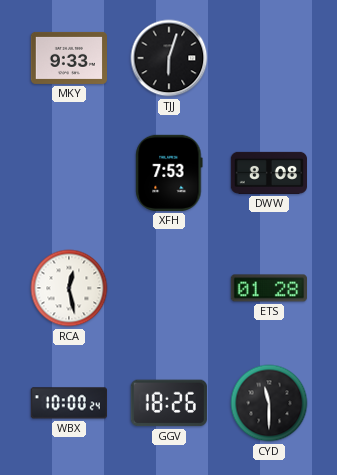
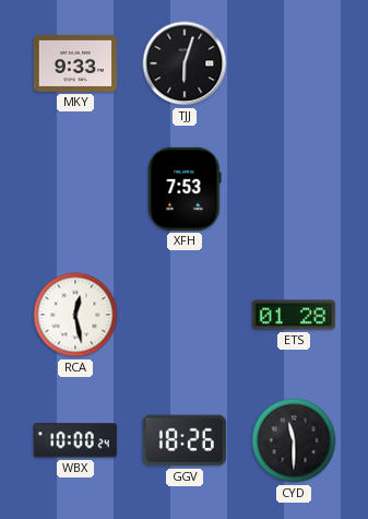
DWW: 8:08 -> none
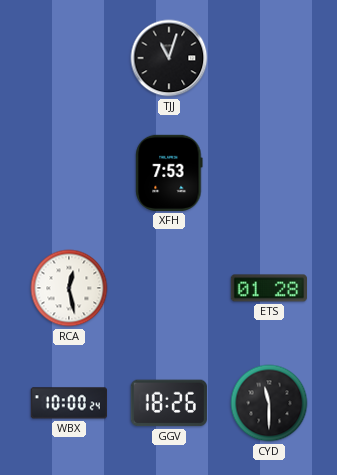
MKY: 9:33 -> none
TJJ: 6:03 -> 11:03
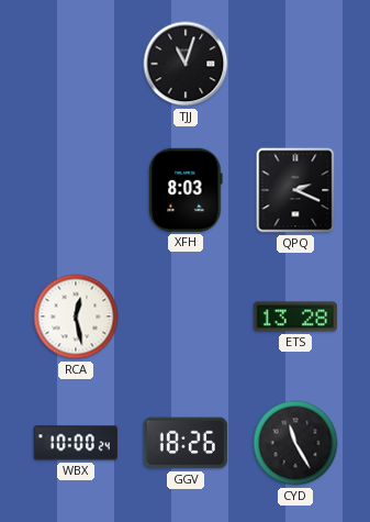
XFH: 7:53 -> 8:03
QPQ: none -> 2:19
ETS: 01:28 -> 13:28
CYD: 11:30 -> 11:25
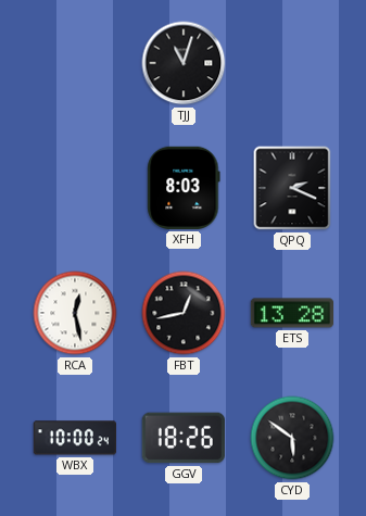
FBT: none -> 12:43
CYD: 11:25 -> 5:51
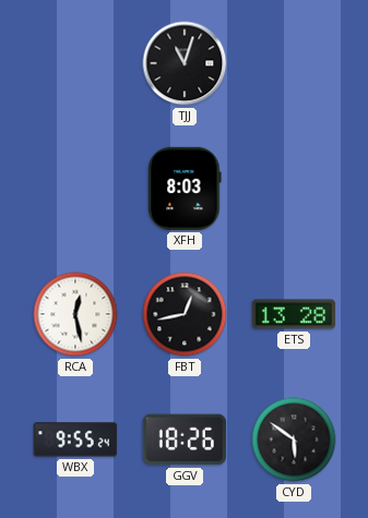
QPQ: 2:19 -> none
WBX: 10:00 -> 9:55
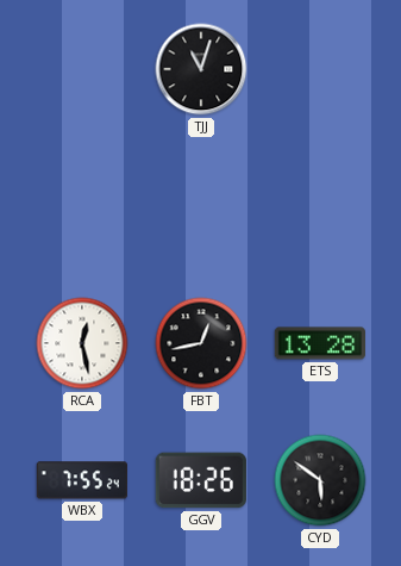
XFH: 8:03 -> none
WBX: 9:55 -> 7:55
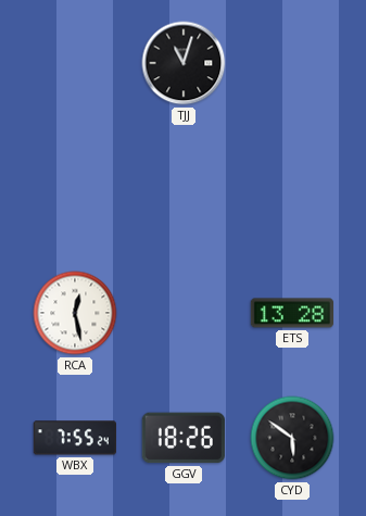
FBT: 12:43 -> none
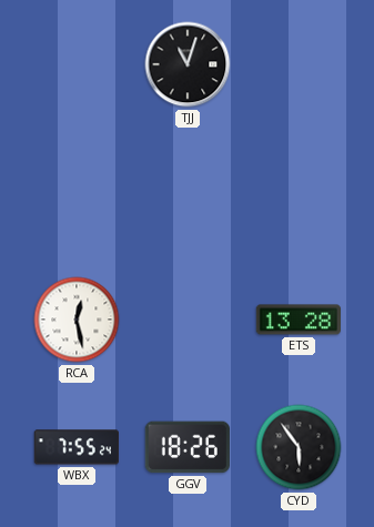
CYD: 5:51 -> 5:54
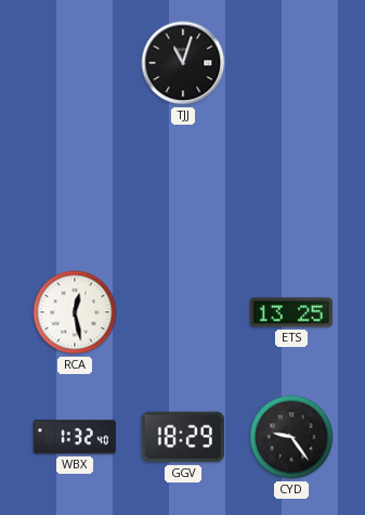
ETS: 13:28 -> 13:25
WBX: 7:55 -> 1:32
GGV: 18:26 -> 18:29
CYD: 5:54 -> 9:24
